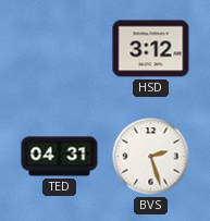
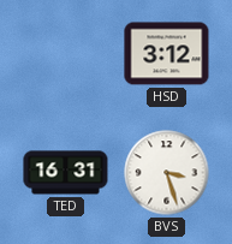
TED: 04:31 -> 16:31
BVS: 2:27 -> 3:27
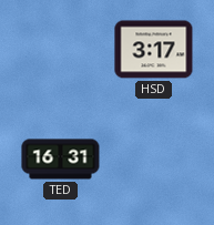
HSD: 3:12 -> 3:17
BVS: 3:27 -> none
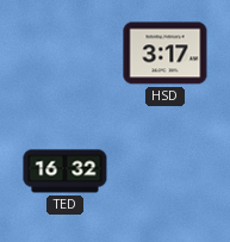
TED: 16:31 -> 16:32
